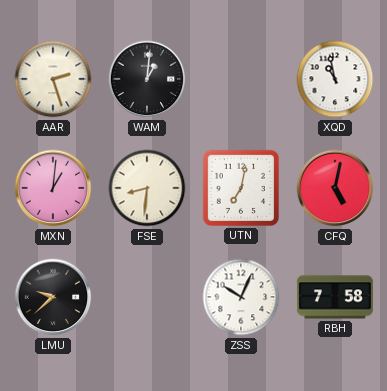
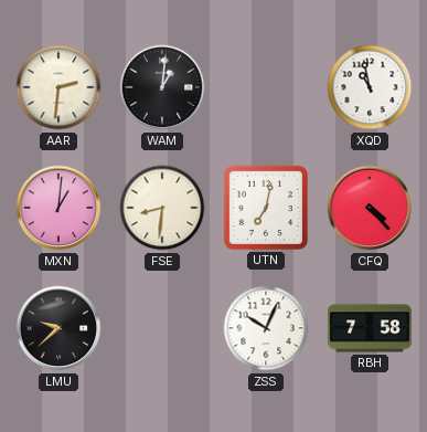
AAR: 2:27 -> 2:31
CFQ: 5:02 -> 4:23
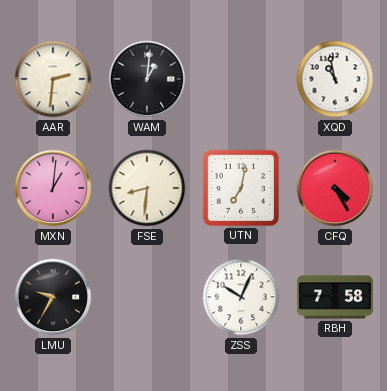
CFQ: 4:23 -> 4:25
LMU: 9:38 -> 9:35
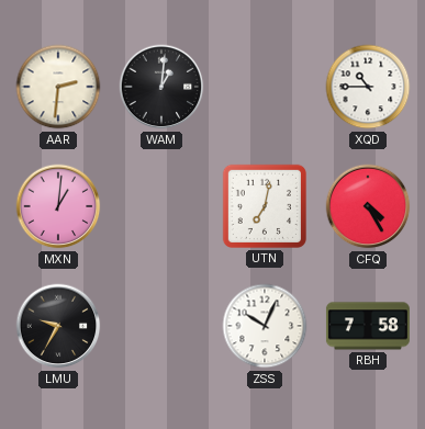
XQD: 10:58 -> 10:45
FSE: 8:31 -> none
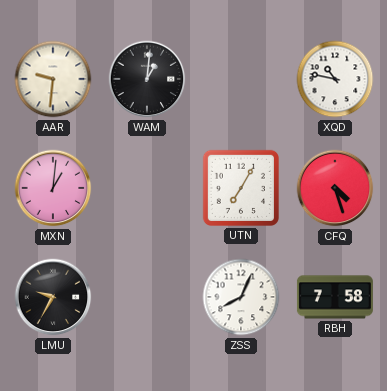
AAR: 2:31 -> 9:31
XQD: 10:45 -> 10:47
UTN: 7:02 -> 7:05
CFQ: 4:25 -> 4:27
ZSS: 10:04 -> 8:04
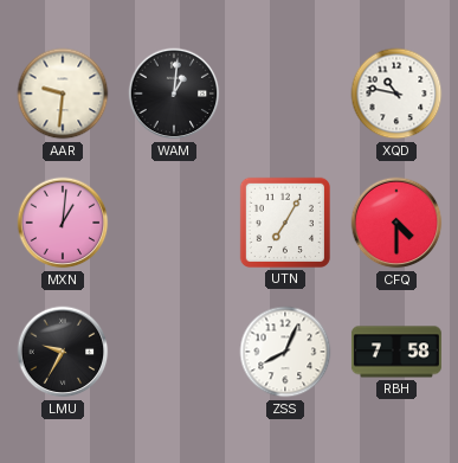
CFQ: 4:27 -> 4:30
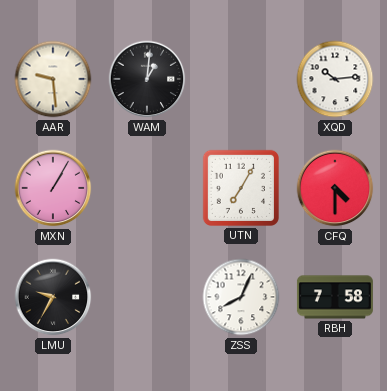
AAR: 9:31 -> 9:29
XQD: 10:47 -> 10:14
MXN: 1:01 -> 1:05
